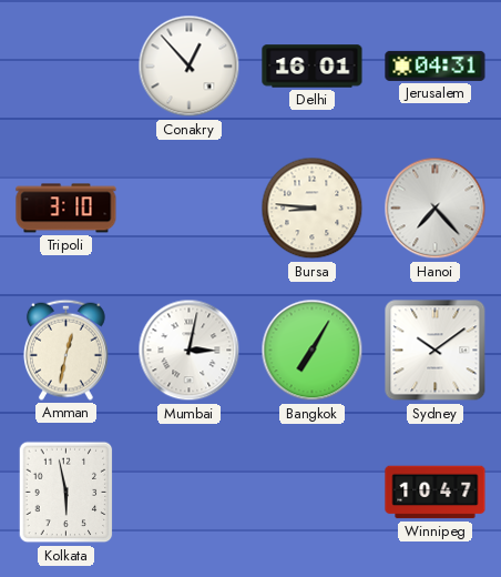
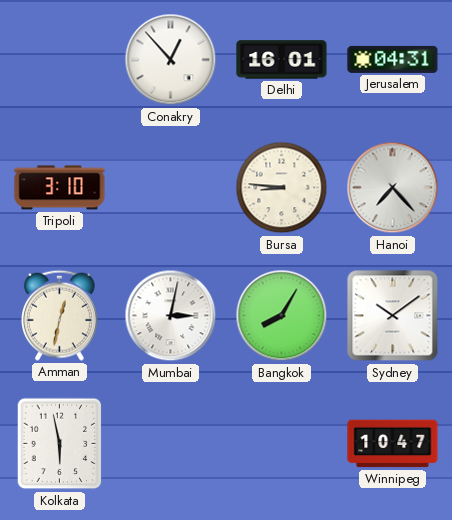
Bangkok: 7:05 -> 8:05
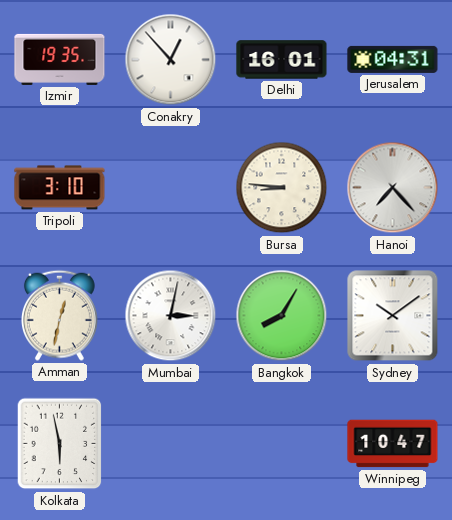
Izmir: none -> 19:35
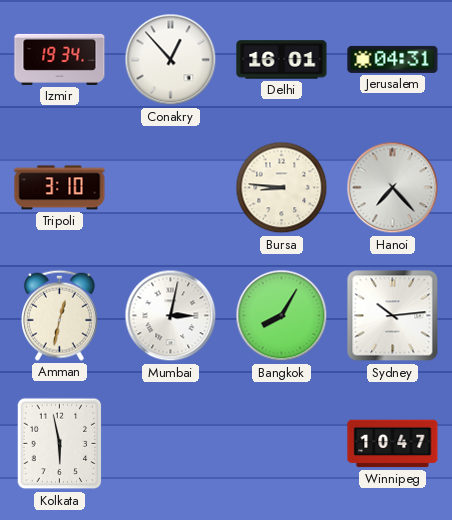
Izmir: 19:35 -> 19:34
Sydney: 10:09 -> 10:14
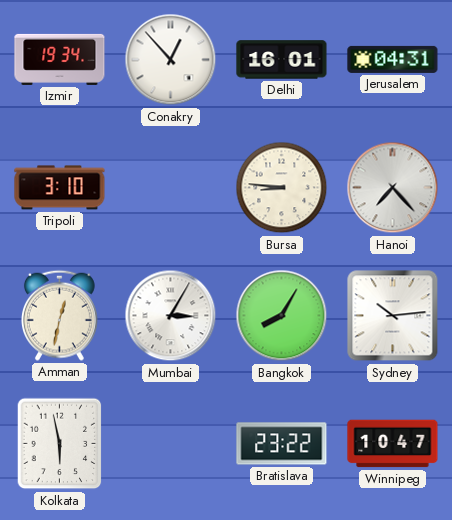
Mumbai: 3:02 -> 3:05
Bratislava: none -> 23:22
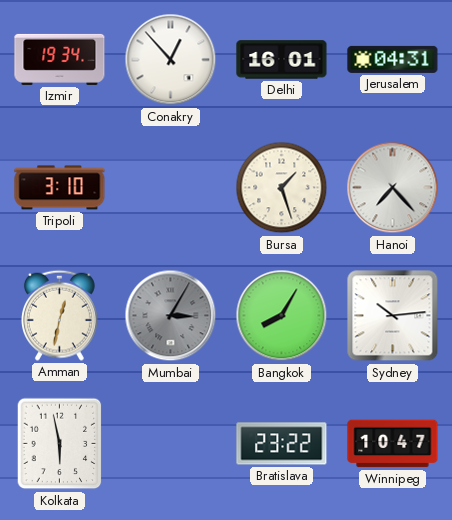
Bursa: 8:46 -> 1:27
Mumbai dial: white -> grey
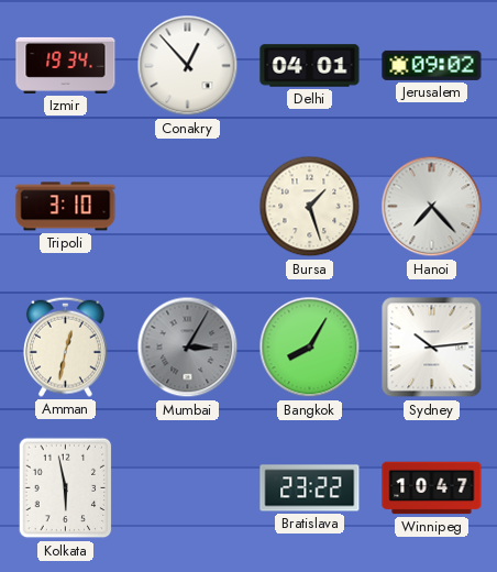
Delhi: 16:01 -> 04:01
Jerusalem: 04:31 -> 09:02
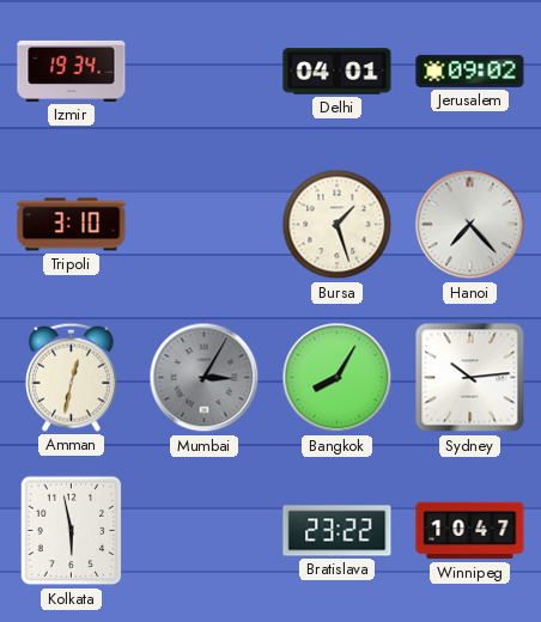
Conakry: 12:53 -> none
